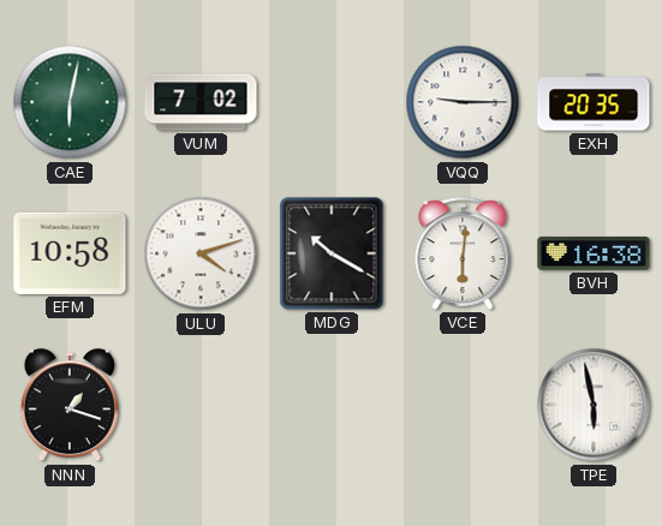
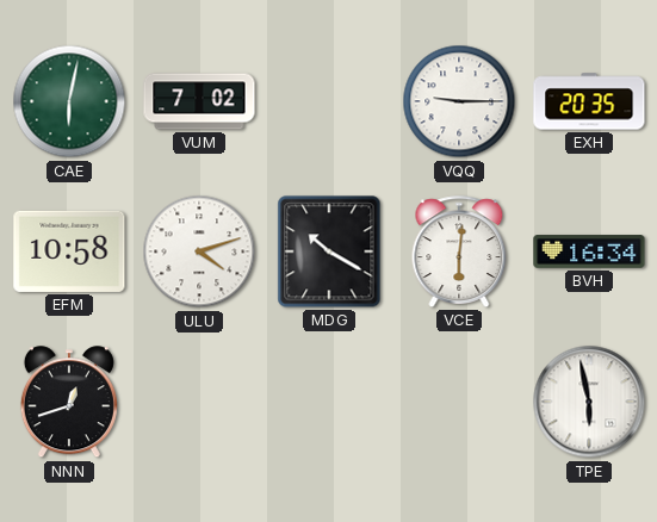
BVH: 16:38 -> 16:34
NNN: 1:18 -> 12:42
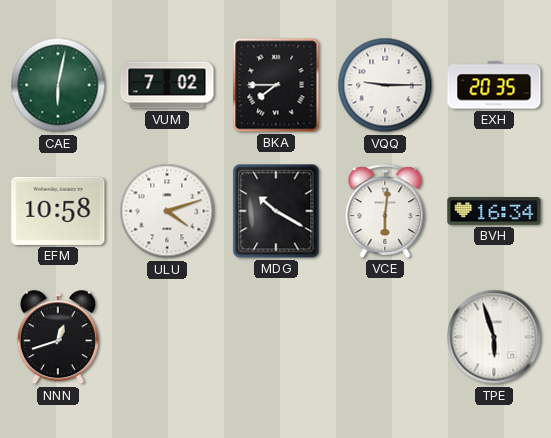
BKA: none -> 7:45
TPE: 5:58 -> 5:57
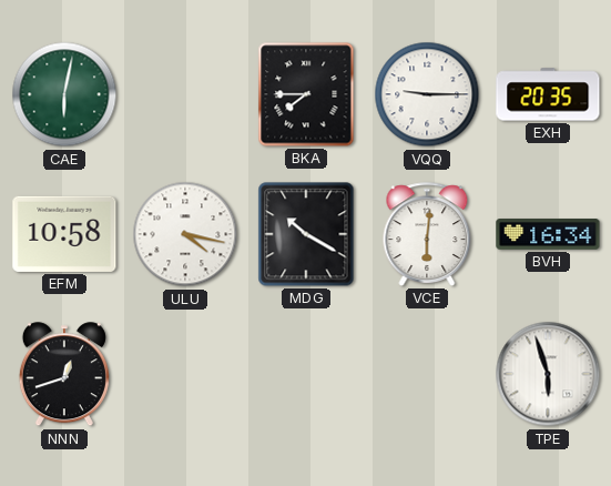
VUM: 7:02 -> none
ULU: 4:12 -> 4:17
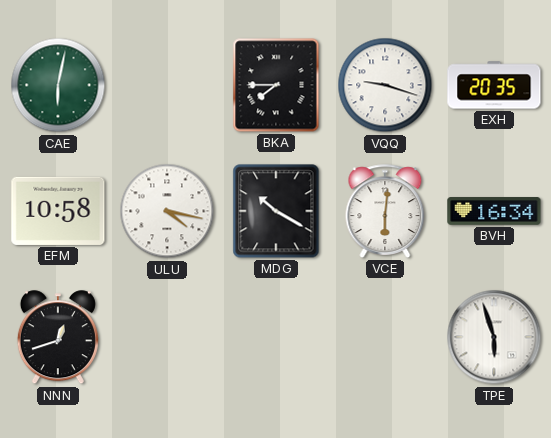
VQQ: 9:15 -> 9:18
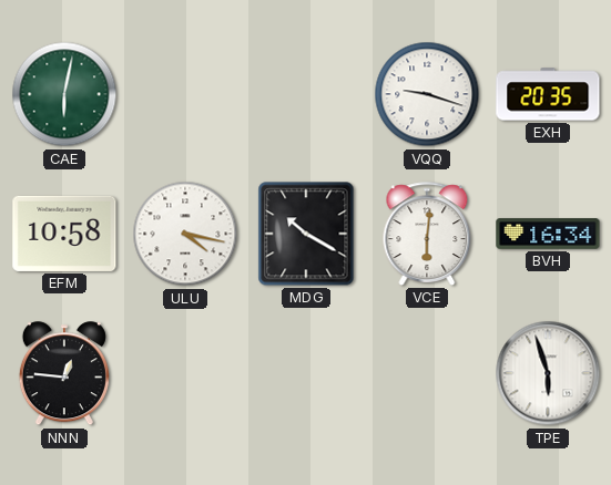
BKA: 7:45 -> none
NNN: 12:42 -> 12:46
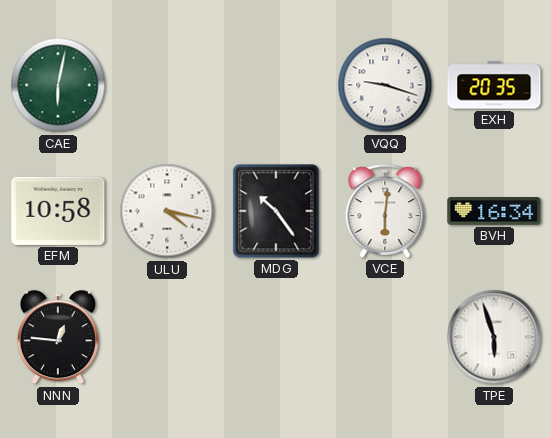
MDG: 10:20 -> 10:24
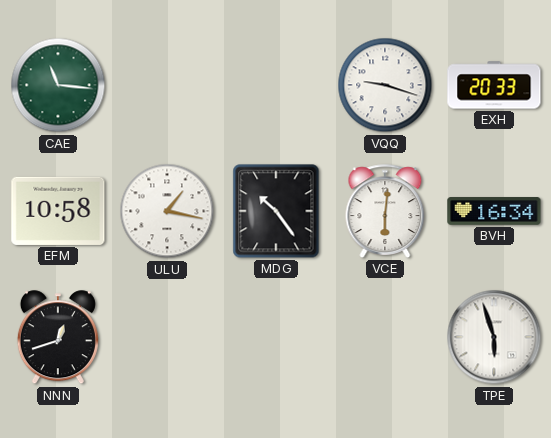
CAE: 6:02 -> 11:16
EXH: 20:35 -> 20:33
ULU: 4:17 -> 1:17
NNN: 12:46 -> 12:42
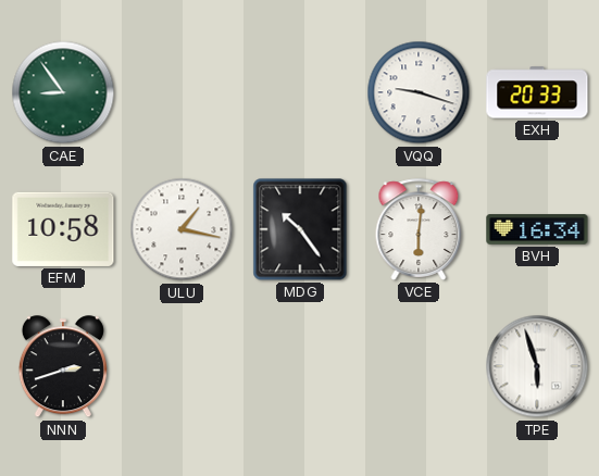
CAE: 11:16 -> 8:54
NNN: 12:42 -> 2:42
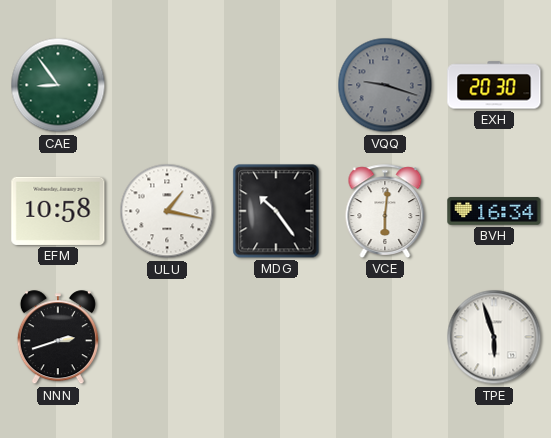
VQQ dial: white -> grey
EXH: 20:33 -> 20:30
